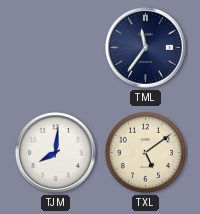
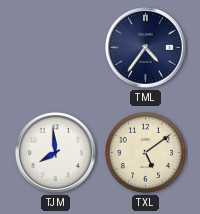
TML: 11:36 -> 4:36
TJM: 8:01 -> 7:59
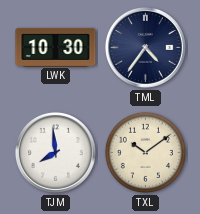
LWK: none -> 10:30
TXL: 5:09 -> 10:09
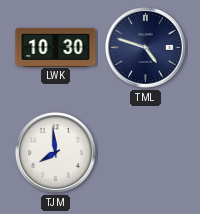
TML: 4:36 -> 4:48
TXL: 10:09 -> none
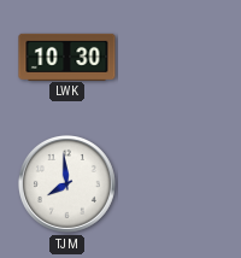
TML: 4:48 -> none
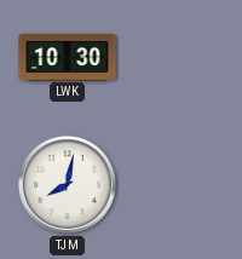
TJM: 7:59 -> 8:02
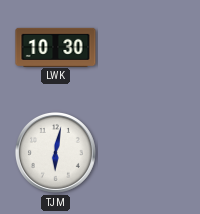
TJM: 8:02 -> 6:02
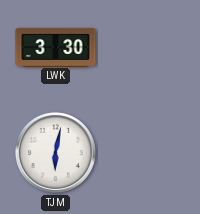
LWK: 10:30 -> 3:30
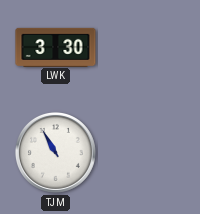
TJM: 6:02 -> 10:55
